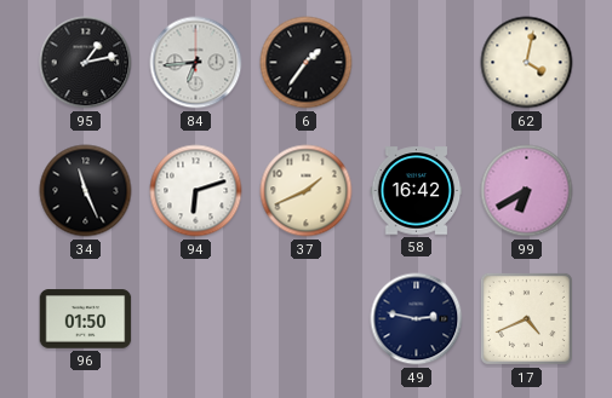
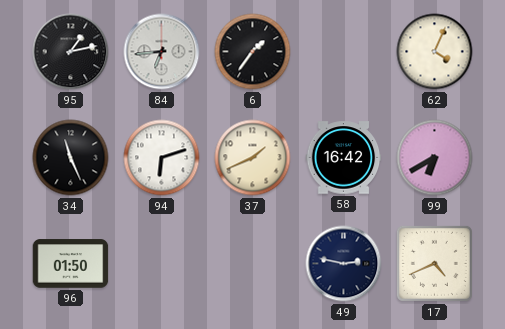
62: 4:02 -> 4:04
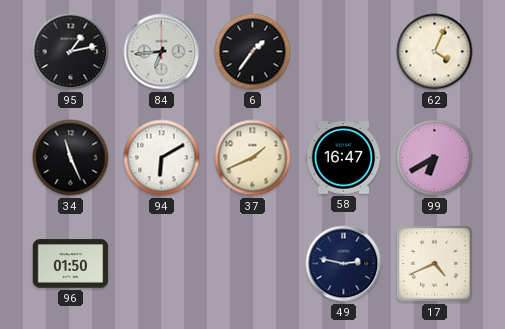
94: 6:12 -> 6:10
58: 16:42 -> 16:47
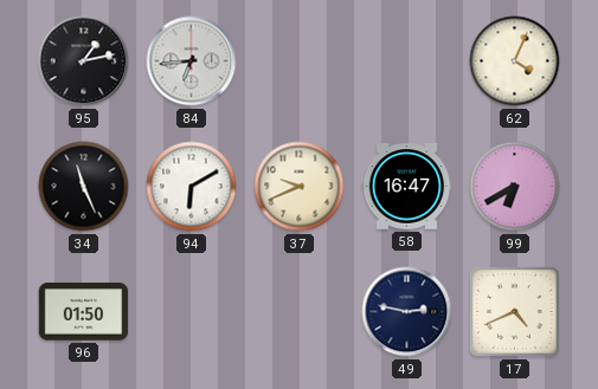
6: 1:36 -> none
37: 1:41 -> 9:41
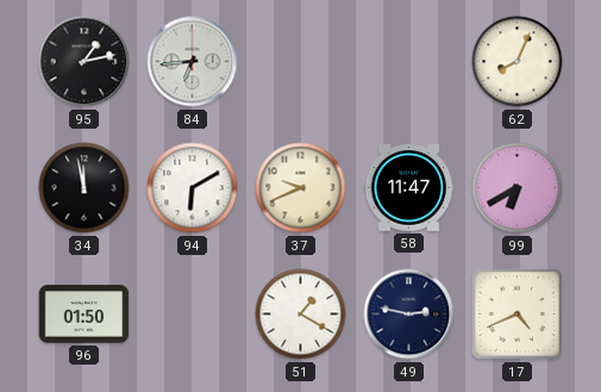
62: 4:04 -> 8:04
34: 11:26 -> 11:58
58: 16:47 -> 11:47
51: none -> 1:20
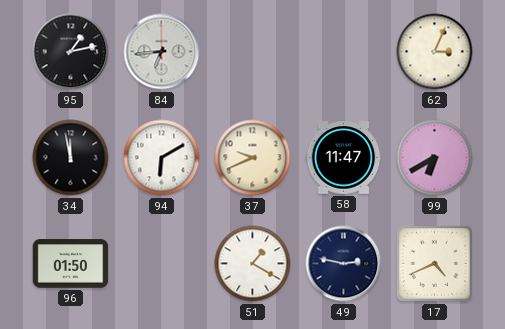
62: 8:04 -> 3:04
